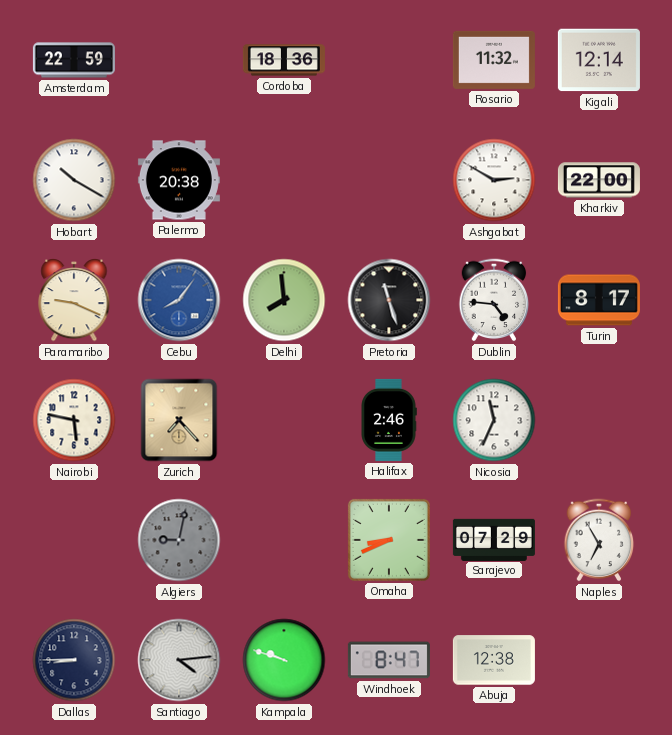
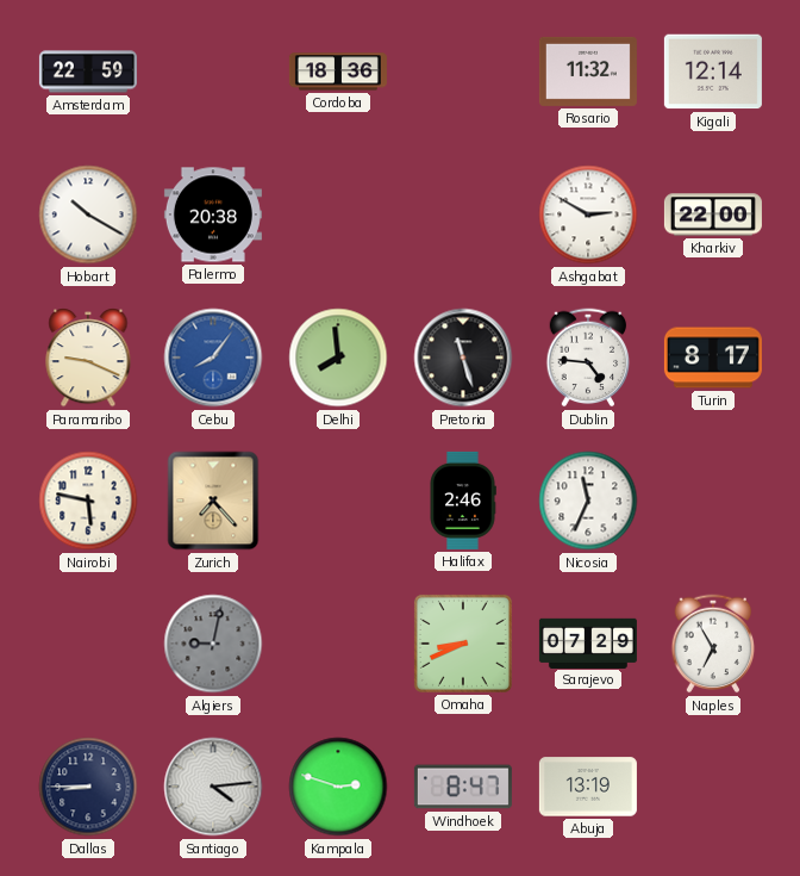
Kampala: 9:48 -> 2:48
Abuja: 12:38 -> 13:19
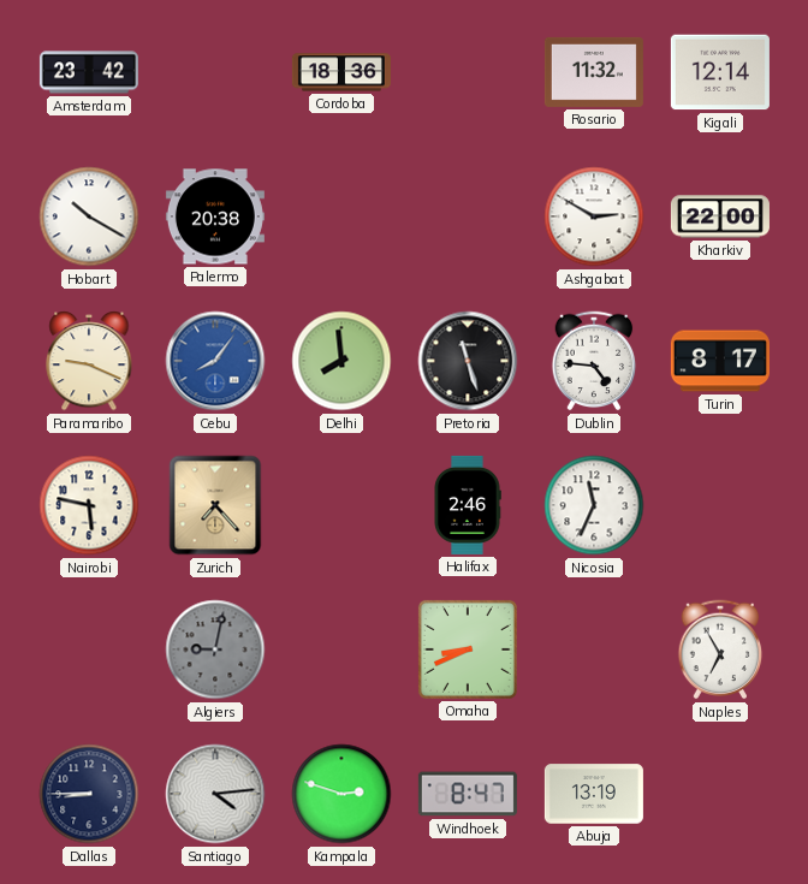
Amsterdam: 22:59 -> 23:42
Sarajevo: 07:29 -> none
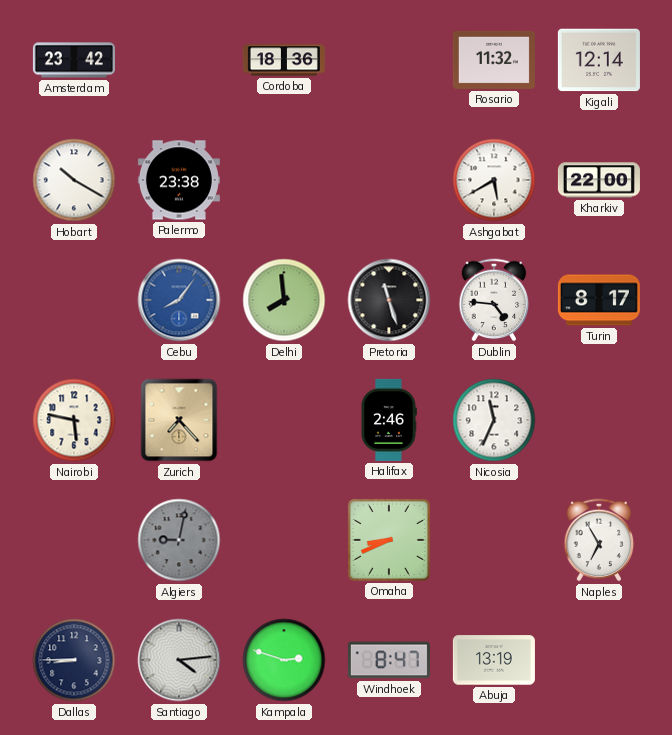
Palermo: 20:38 -> 23:38
Ashgabat: 2:50 -> 5:40
Paramaribo: 9:19 -> none
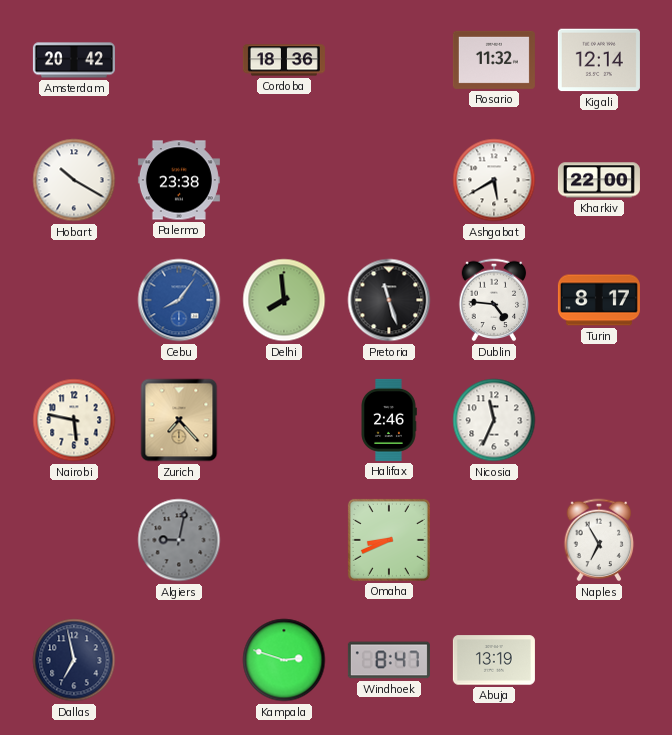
Amsterdam: 23:42 -> 20:42
Dallas: 8:45 -> 6:58
Santiago: 4:14 -> none
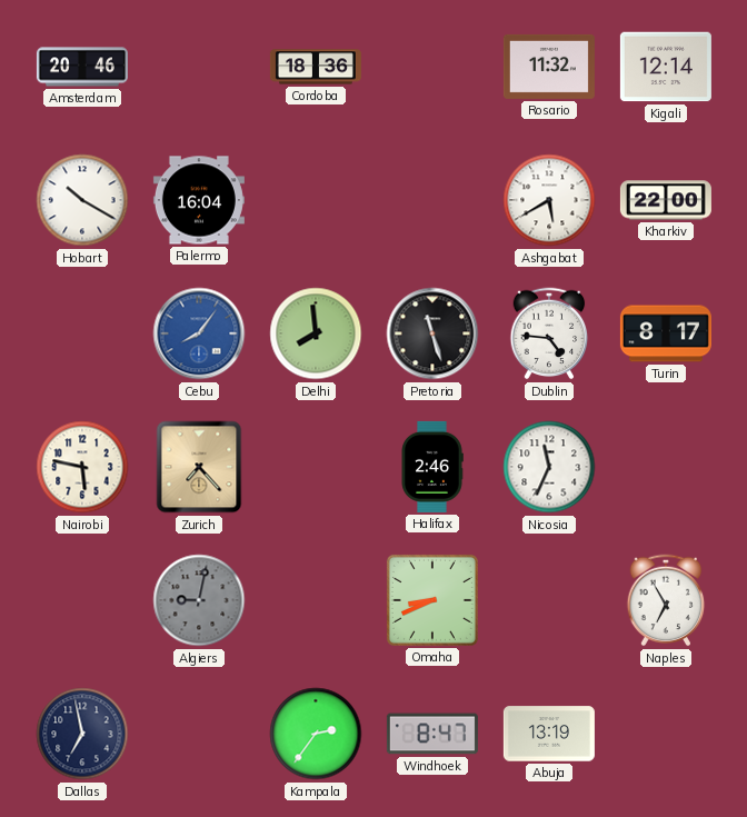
Amsterdam: 20:42 -> 20:46
Palermo: 23:38 -> 16:04
Kampala: 2:48 -> 2:36
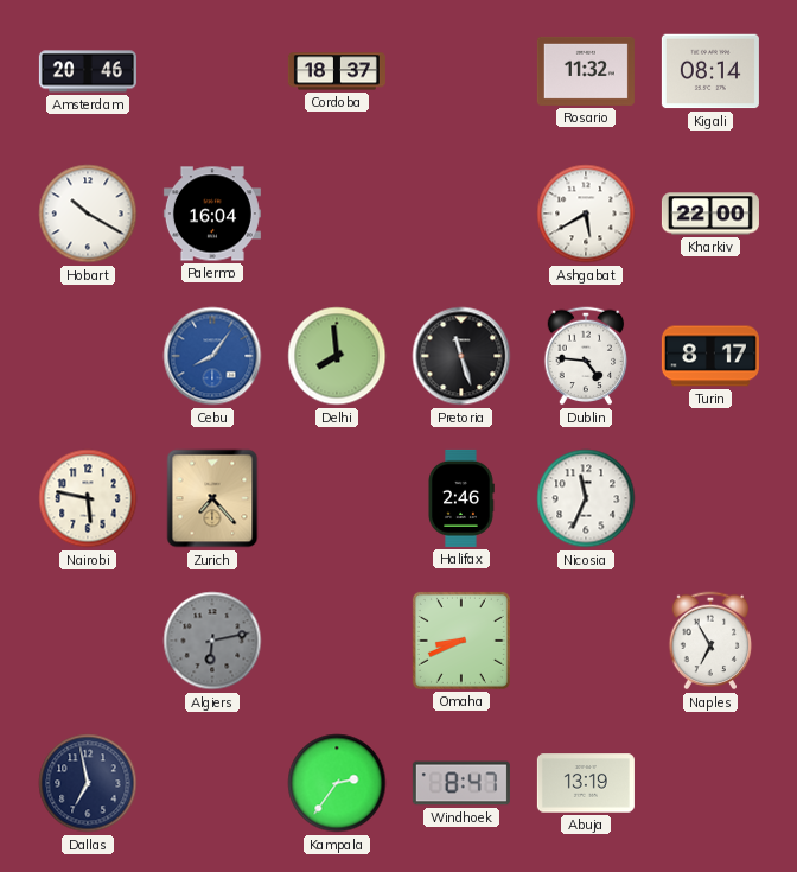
Cordoba: 18:36 -> 18:37
Kigali: 12:14 -> 08:14
Algiers: 9:02 -> 6:13
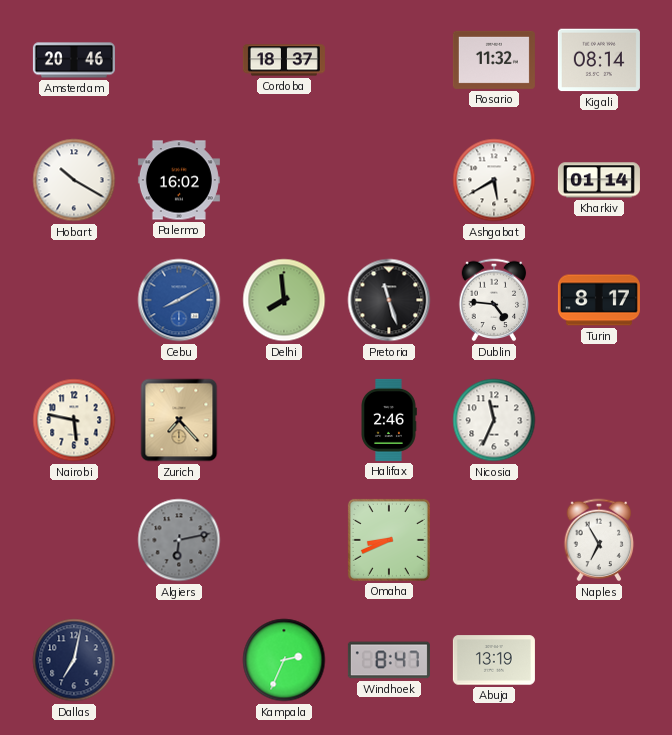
Palermo: 16:04 -> 16:02
Kharkiv: 22:00 -> 01:14
Cebu: 8:06 -> 8:10
Dallas: 6:58 -> 7:02
Kampala: 2:36 -> 2:34
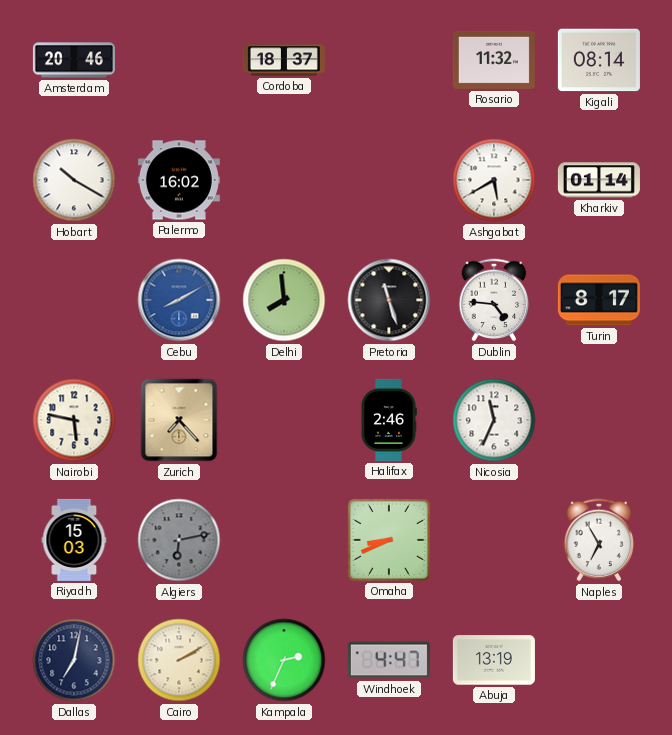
Riyadh: none -> 15:03
Cairo: none -> 2:10
Windhoek: 8:47 -> 4:47
